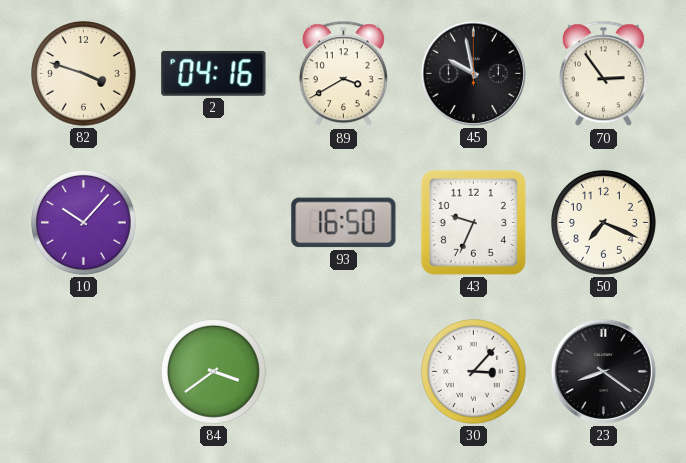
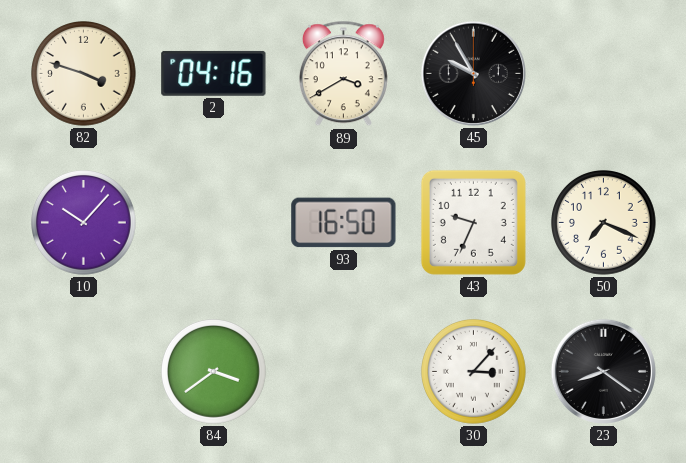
45: 9:58 -> 9:55
70: 2:54 -> none
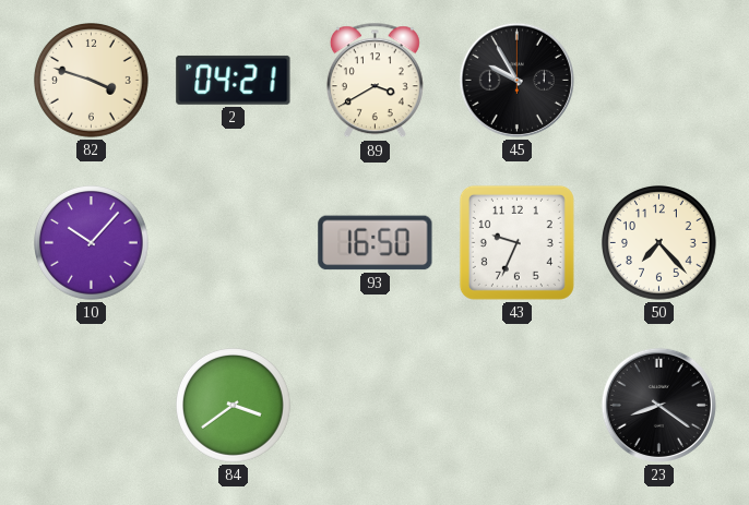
2: 04:16 -> 04:21
50: 7:19 -> 7:23
30: 3:07 -> none
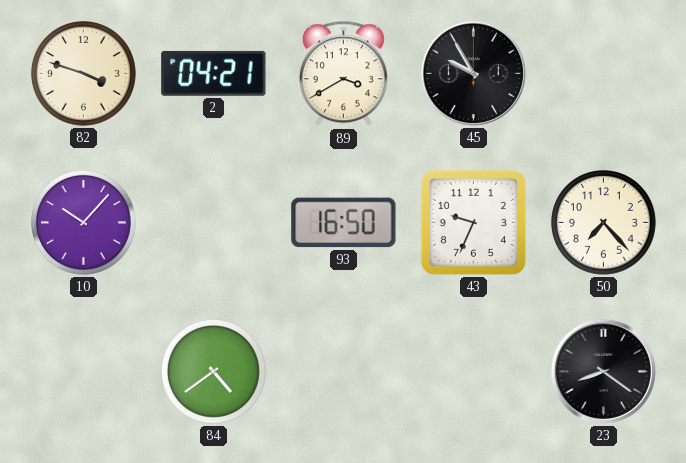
84: 3:39 -> 4:39
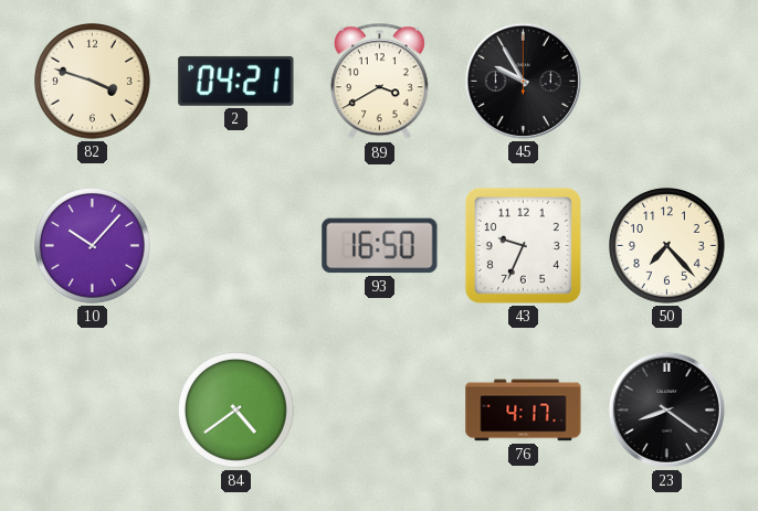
76: none -> 4:17
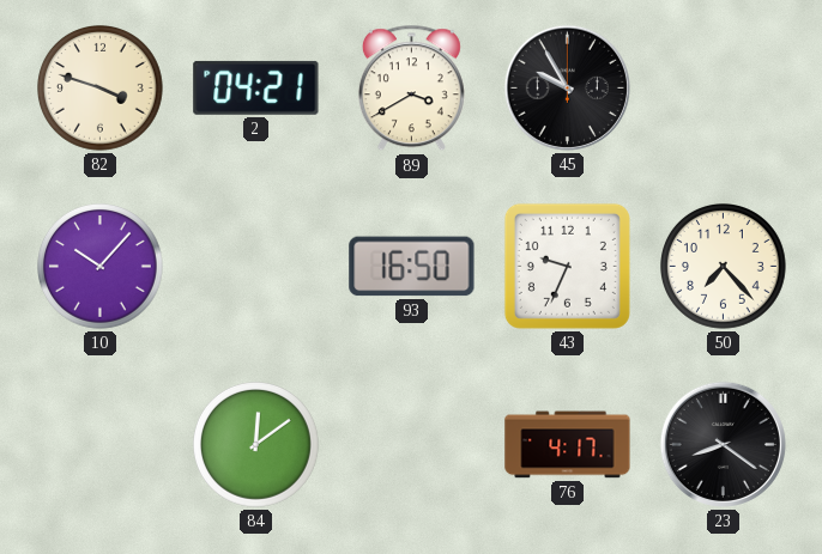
84: 4:39 -> 12:09
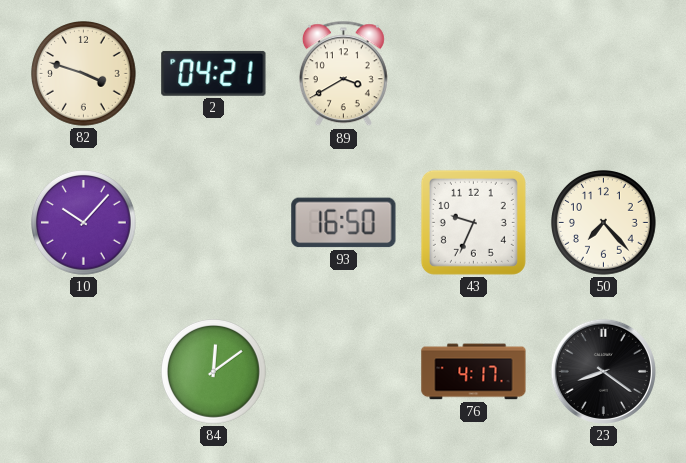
45: 9:55 -> none
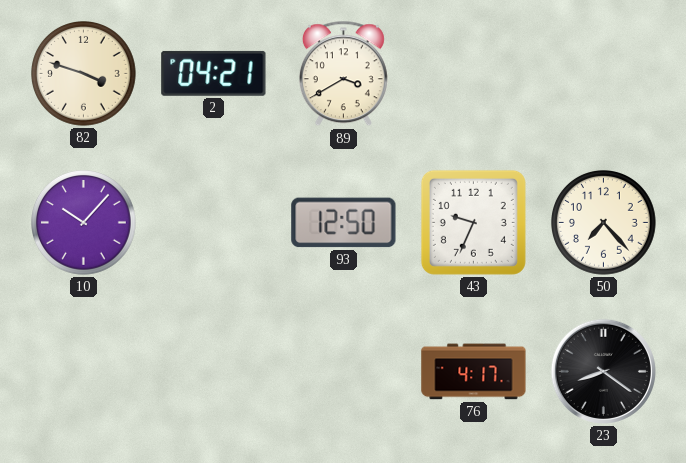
93: 16:50 -> 12:50
84: 12:09 -> none
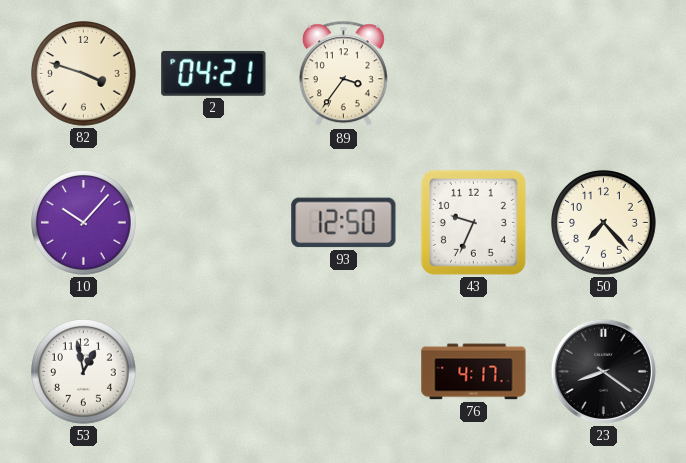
89: 3:40 -> 3:36
53: none -> 12:58
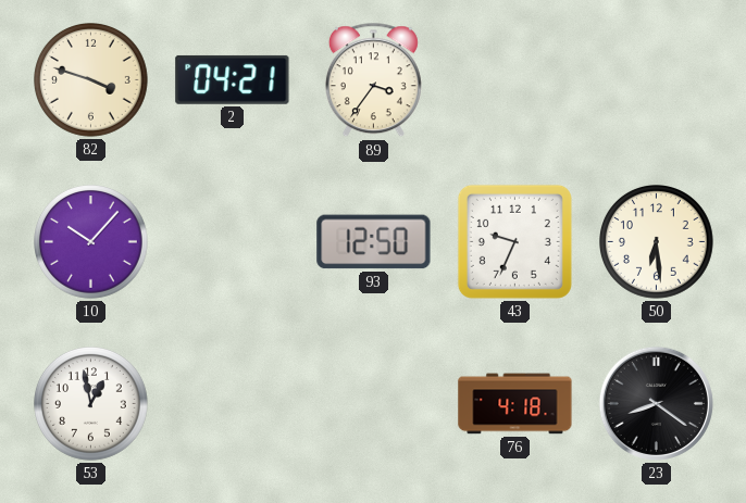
50: 7:23 -> 6:29
76: 4:17 -> 4:18
